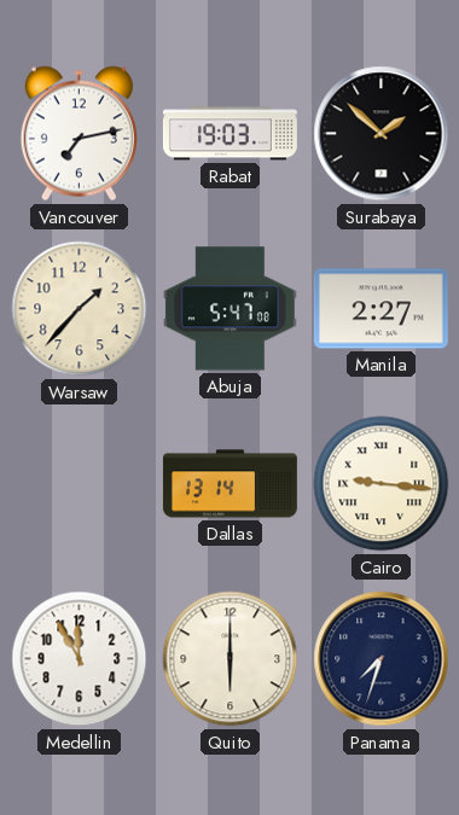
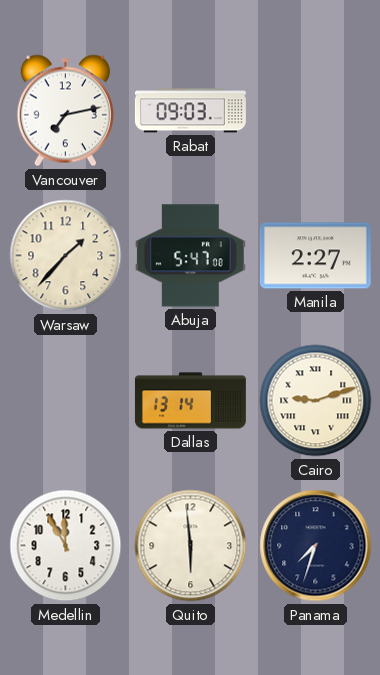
Rabat: 19:03 -> 09:03
Surabaya: 1:52 -> none
Cairo: 9:16 -> 9:12
Quito: 6:00 -> 5:59
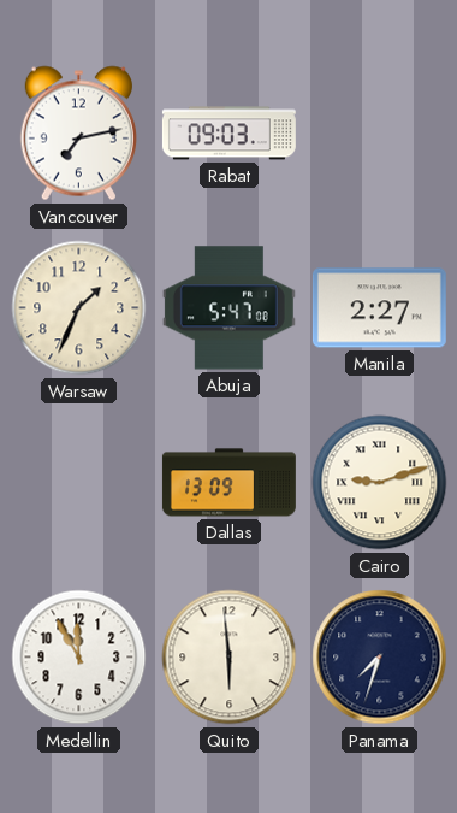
Warsaw: 1:37 -> 1:34
Dallas: 13:14 -> 13:09
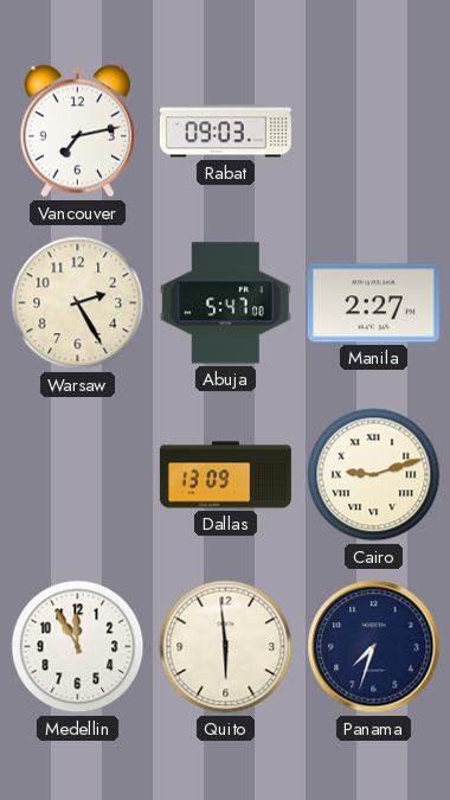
Warsaw: 1:34 -> 2:25
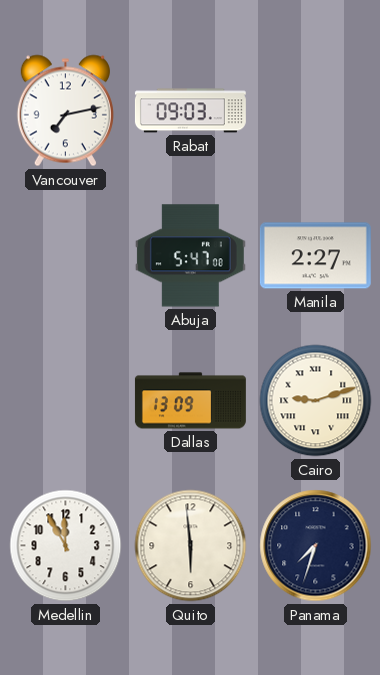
Warsaw: 2:25 -> none
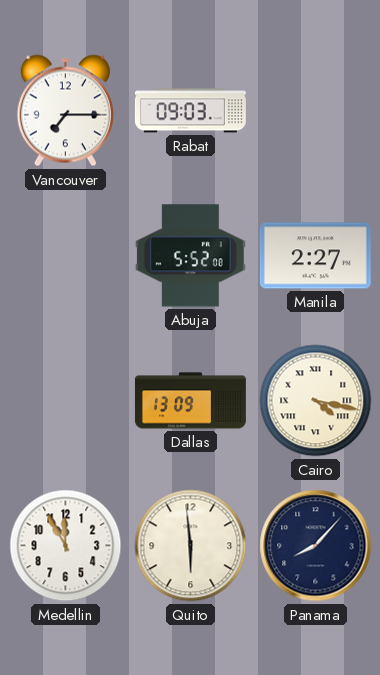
Vancouver: 7:13 -> 7:15
Abuja: 5:47 -> 5:52
Cairo: 9:12 -> 4:17
Panama: 7:33 -> 8:07
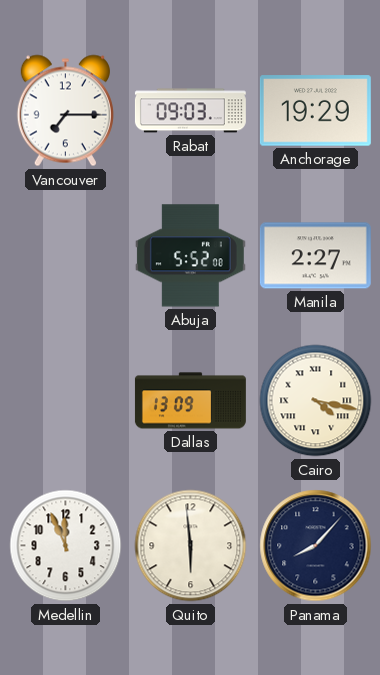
Anchorage: none -> 19:29
Medellin: 11:55 -> 11:56
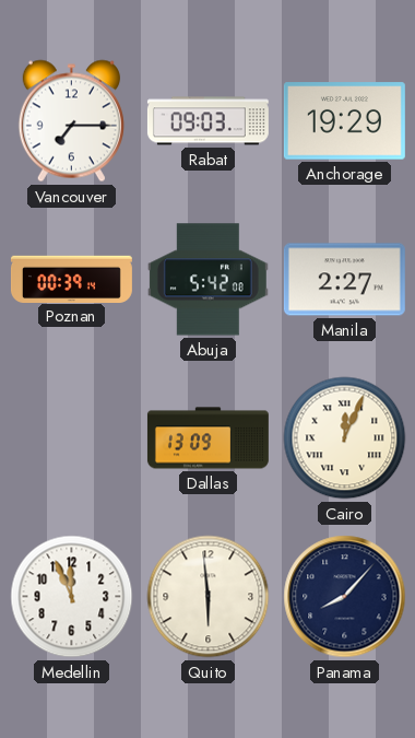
Poznan: none -> 00:39
Abuja: 5:52 -> 5:42
Cairo: 4:17 -> 12:04
